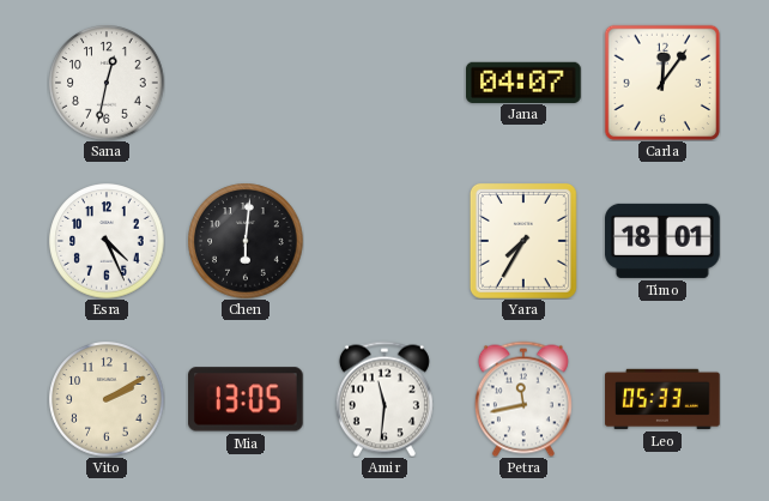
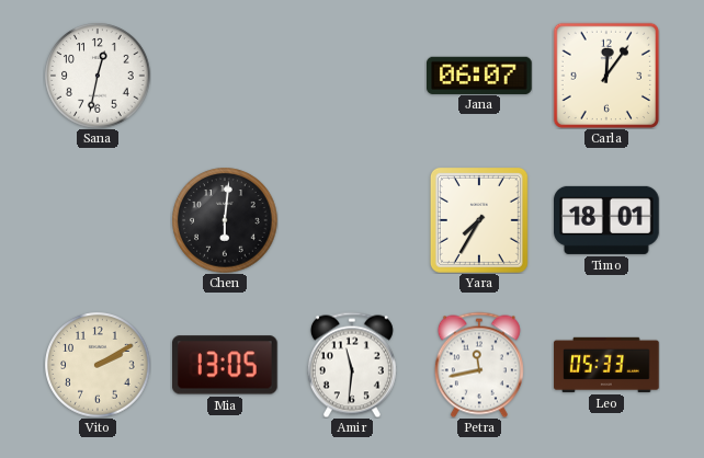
Jana: 04:07 -> 06:07
Esra: 4:26 -> none
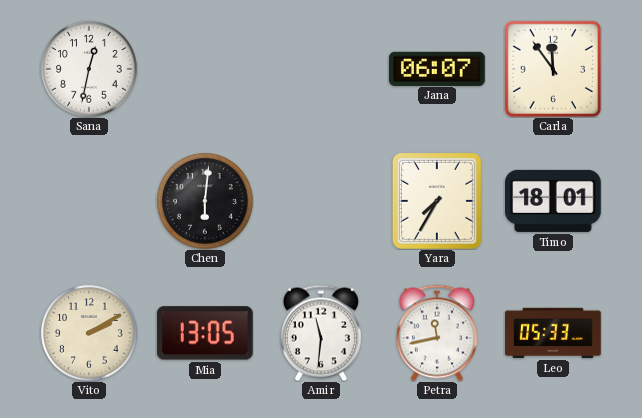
Carla: 12:06 -> 11:54
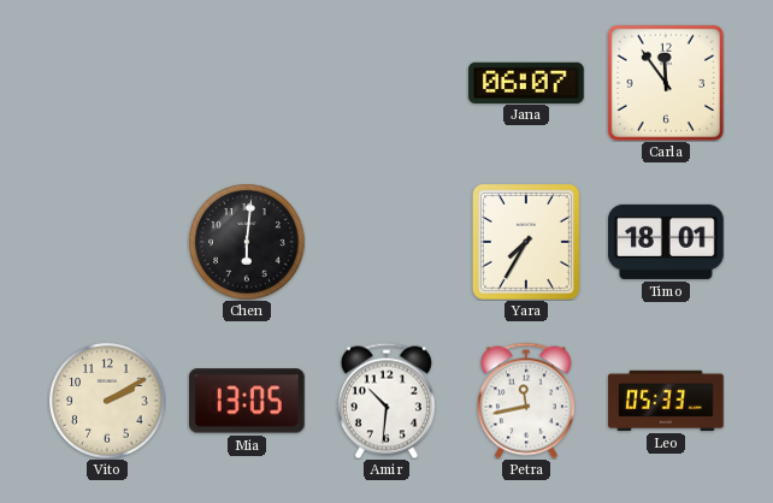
Sana: 12:32 -> none
Amir: 11:31 -> 10:31
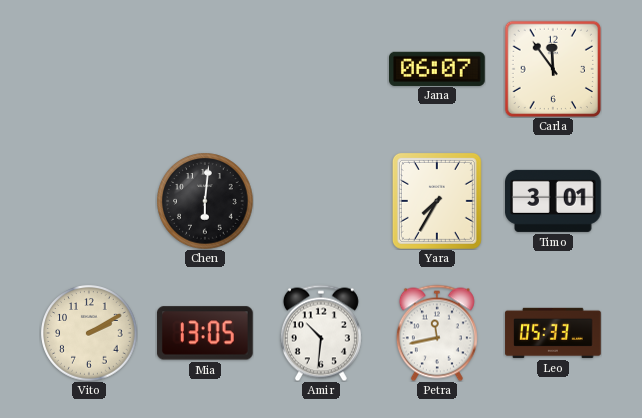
Timo: 18:01 -> 3:01
